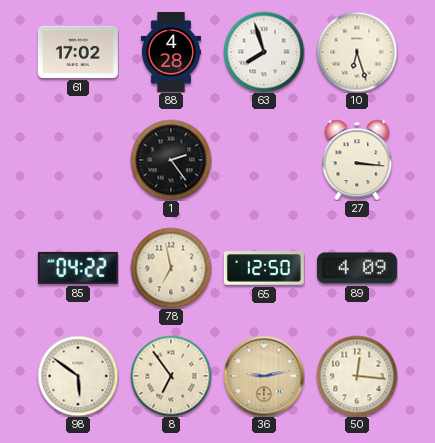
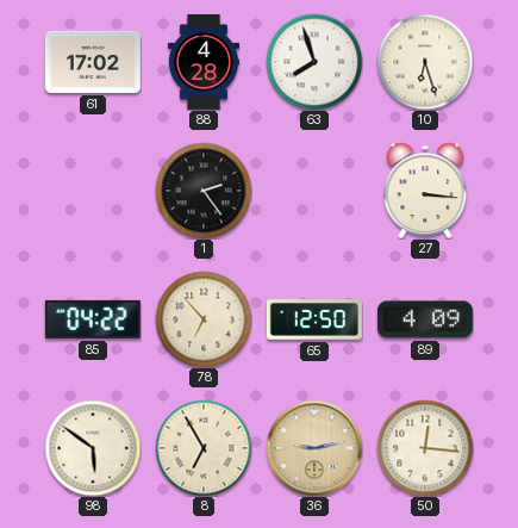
78: 6:58 -> 6:53
8: 6:54 -> 6:55
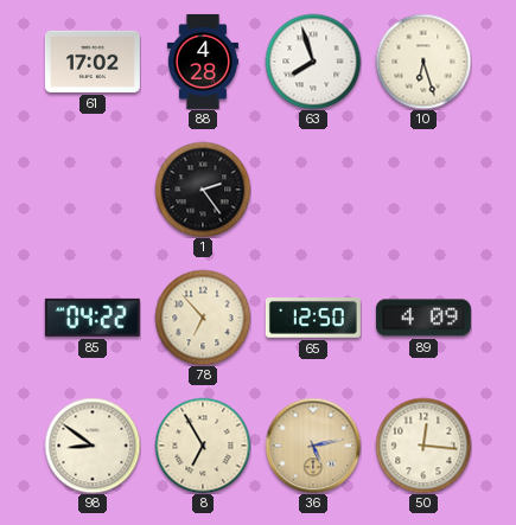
27: 3:16 -> none
98: 5:51 -> 8:51
36: 9:13 -> 5:13
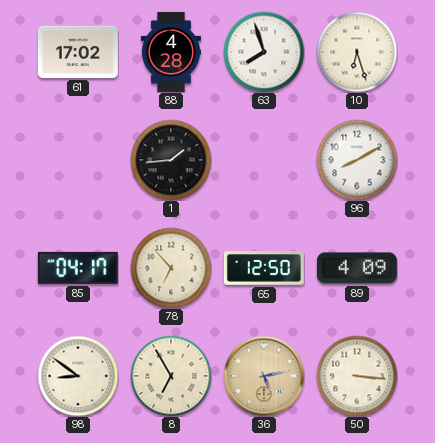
1: 2:24 -> 1:44
96: none -> 8:10
85: 04:22 -> 04:17
50: 12:16 -> 3:16
